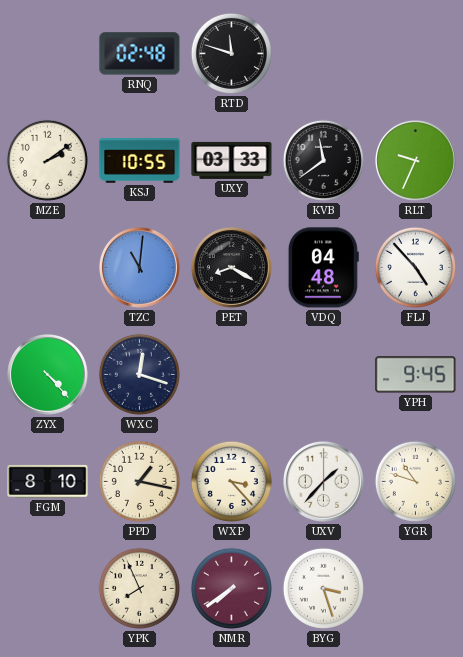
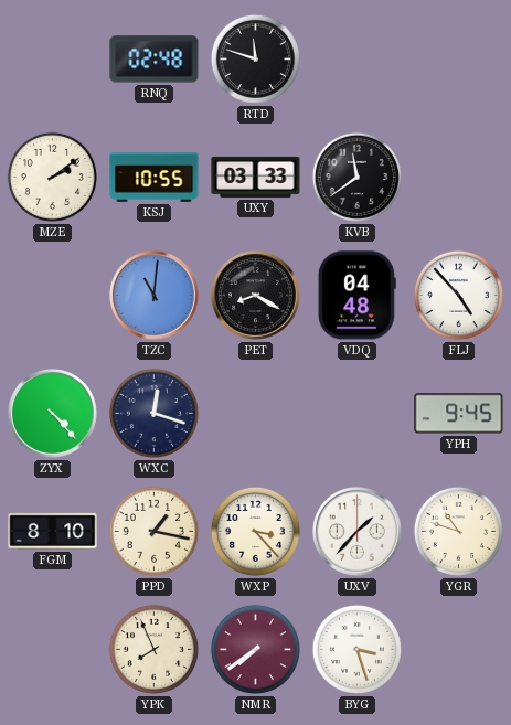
RLT: 9:34 -> none
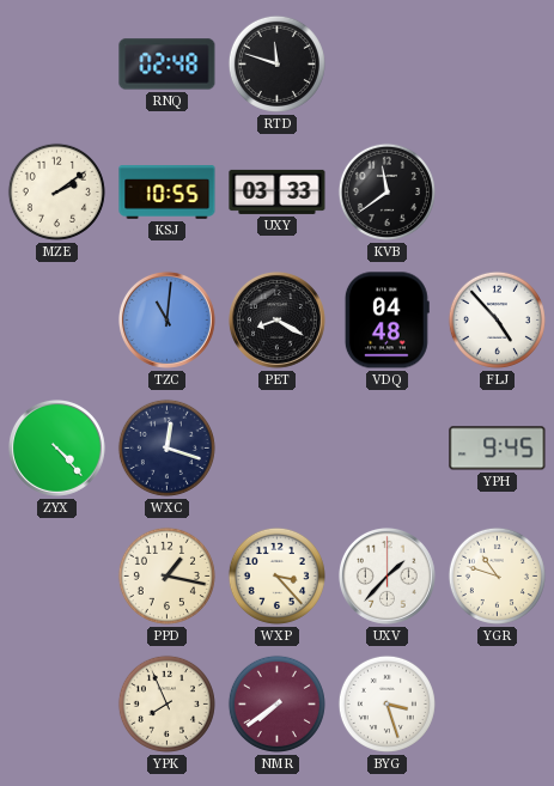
FGM: 8:10 -> none
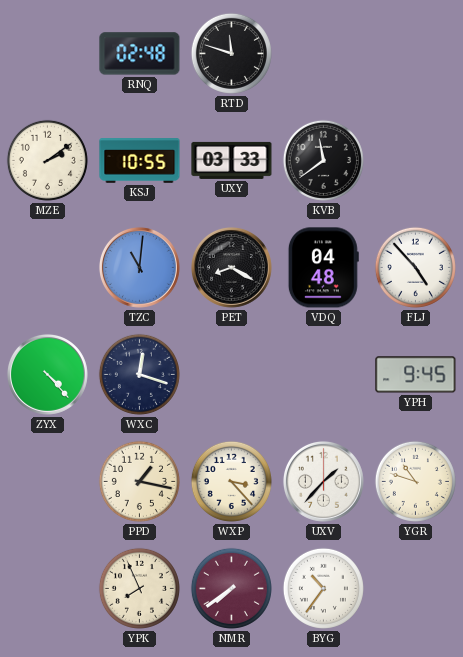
BYG: 3:27 -> 10:36
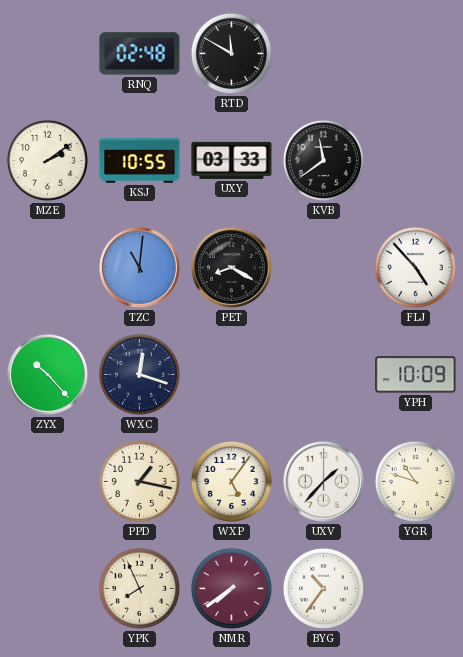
RTD: 11:48 -> 11:50
VDQ: 04:48 -> none
ZYX: 4:23 -> 10:23
YPH: 9:45 -> 10:09
WXP: 3:23 -> 5:06
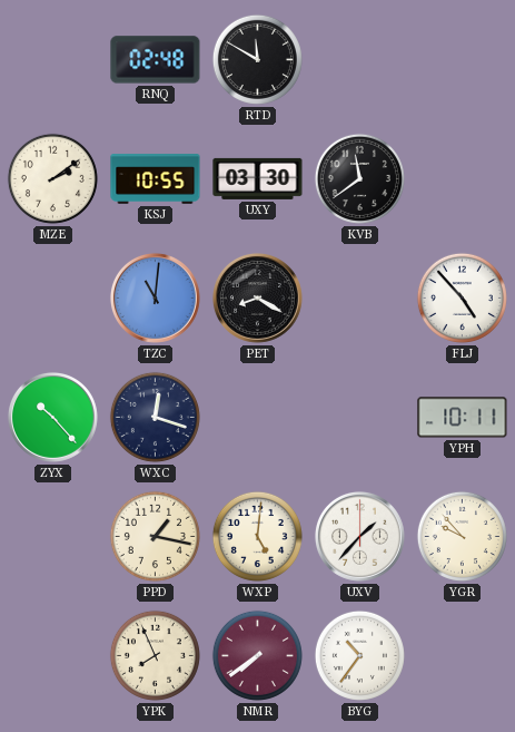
UXY: 03:33 -> 03:30
YPH: 10:09 -> 10:11
WXP: 5:06 -> 5:01
YGR: 10:48 -> 9:53
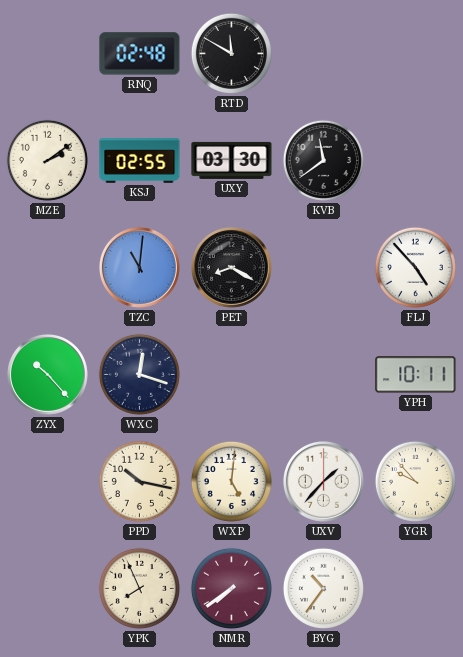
KSJ: 10:55 -> 02:55
PPD: 1:17 -> 10:17
